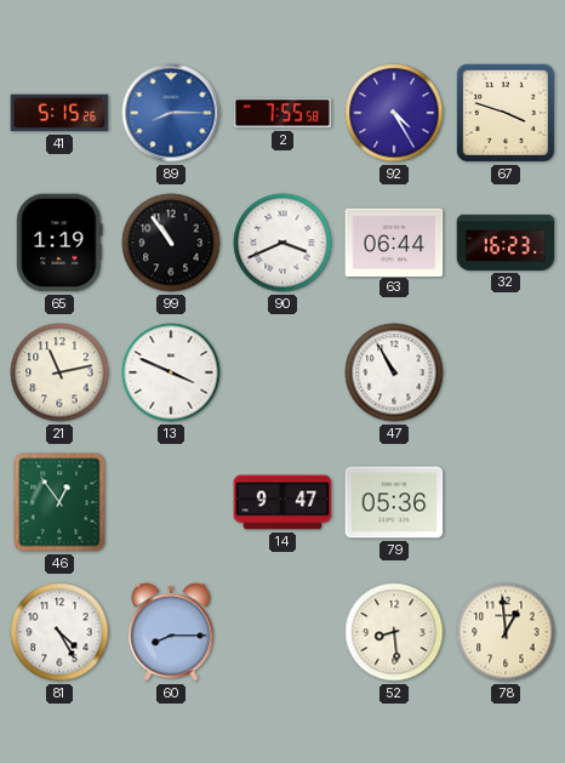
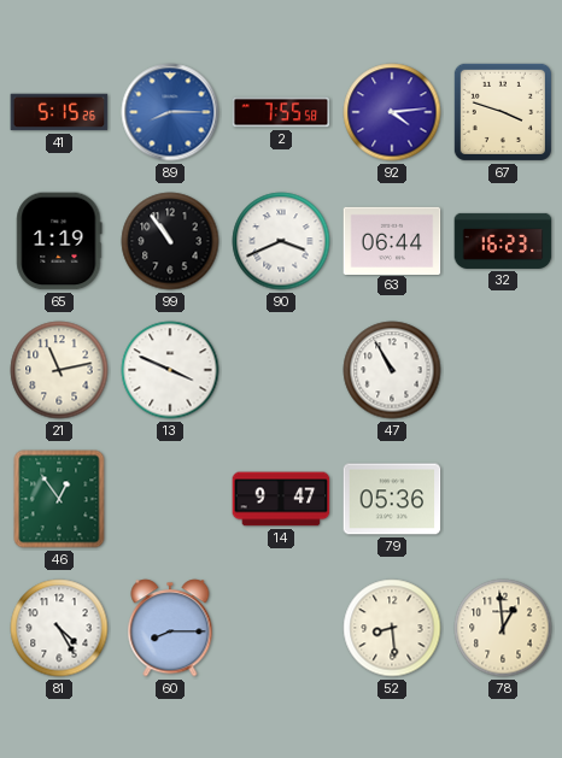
92: 4:25 -> 4:14
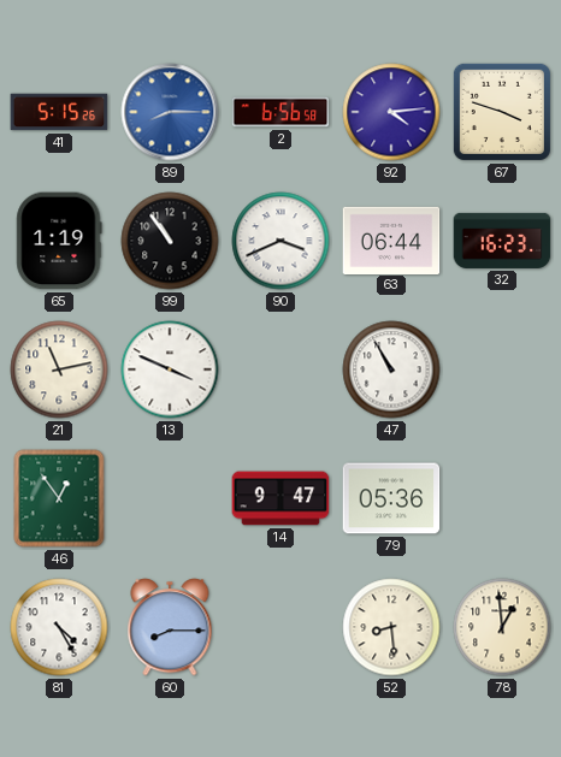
2: 7:55 -> 6:56
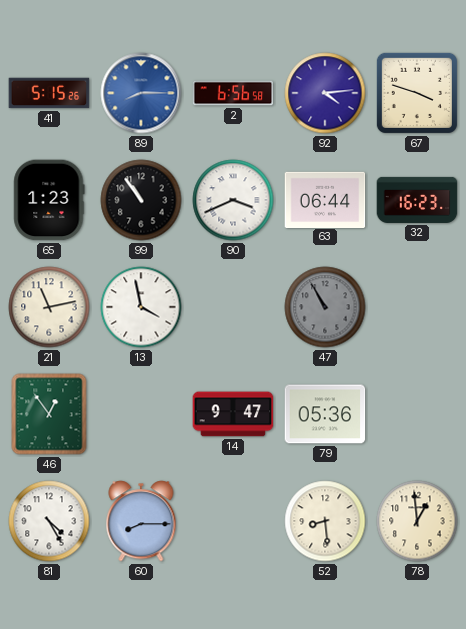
65: 1:19 -> 1:23
13: 3:49 -> 3:58
47 dial: white -> grey
